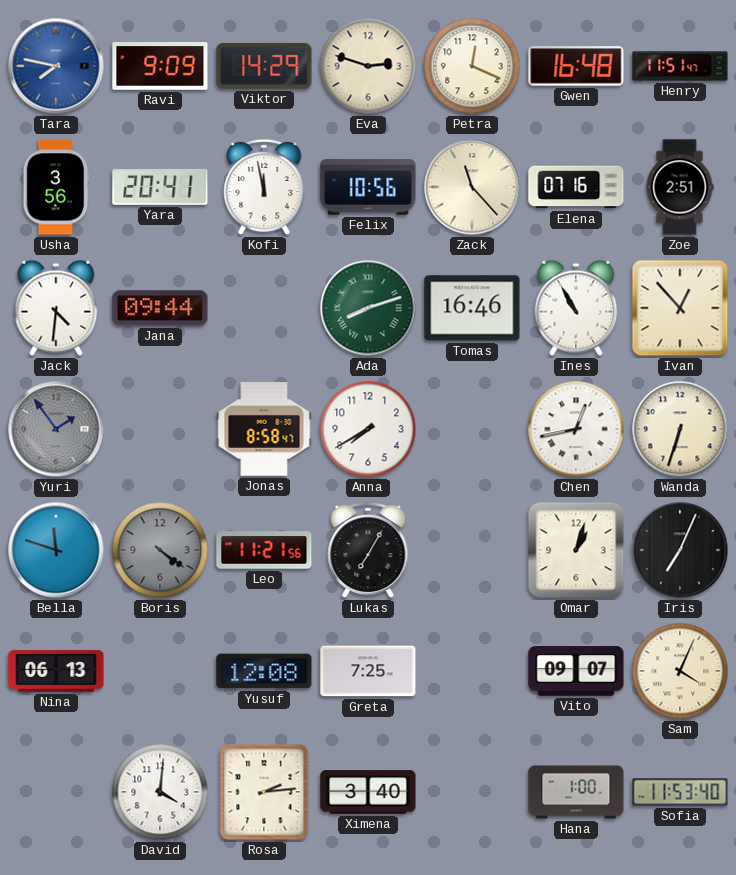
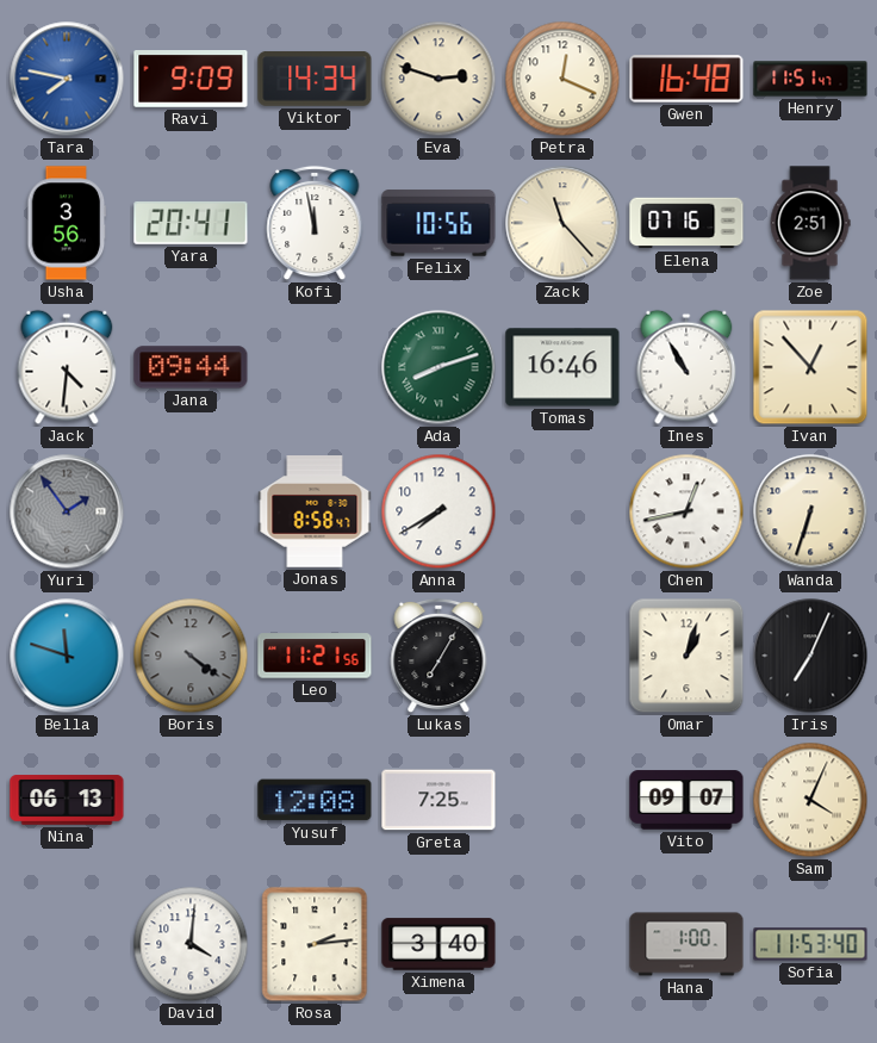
Viktor: 14:29 -> 14:34
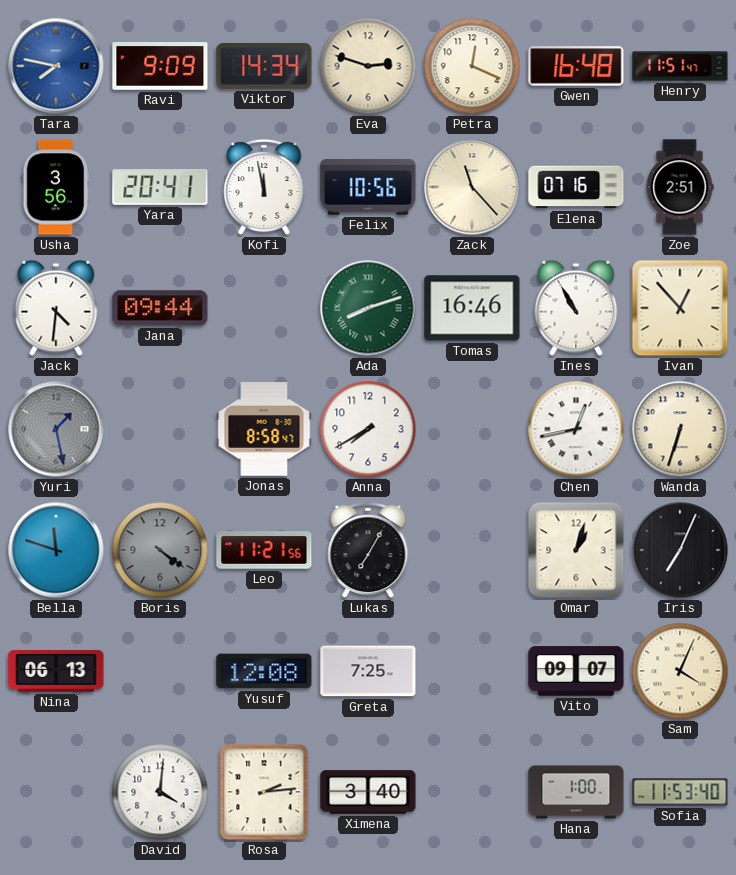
Yuri: 1:54 -> 1:28
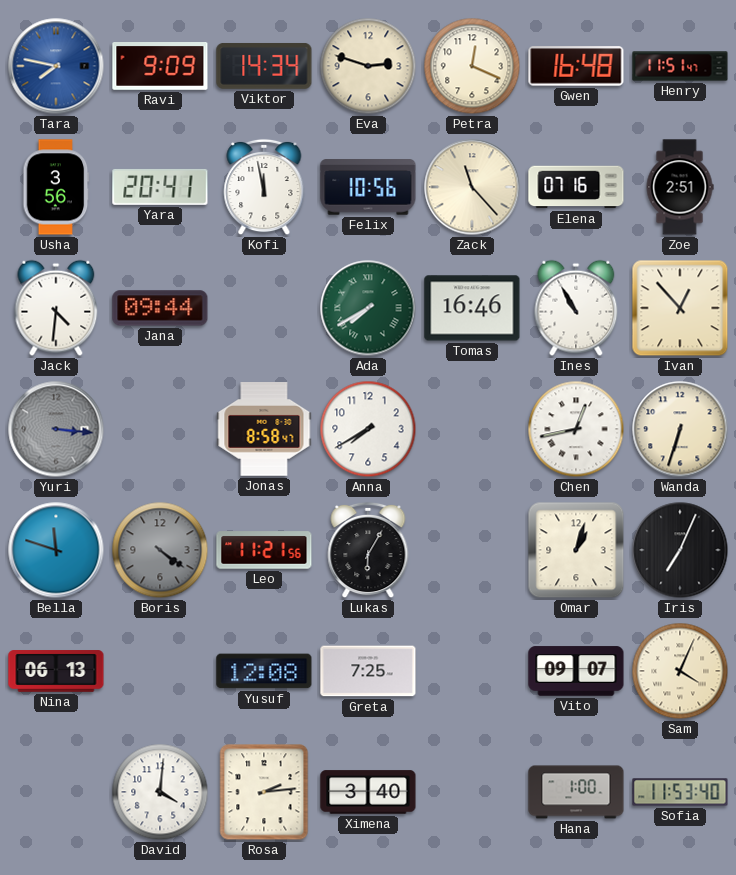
Ada: 8:12 -> 7:40
Yuri: 1:28 -> 3:16
Lukas: 7:05 -> 6:05
